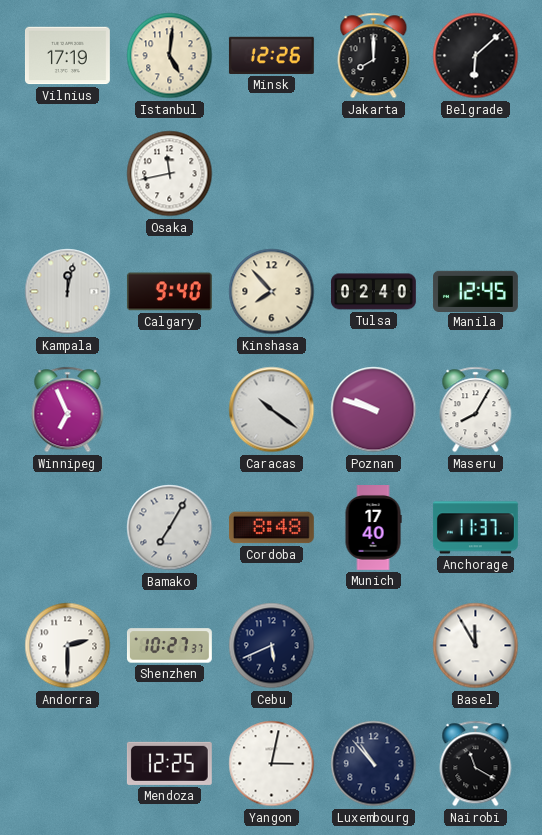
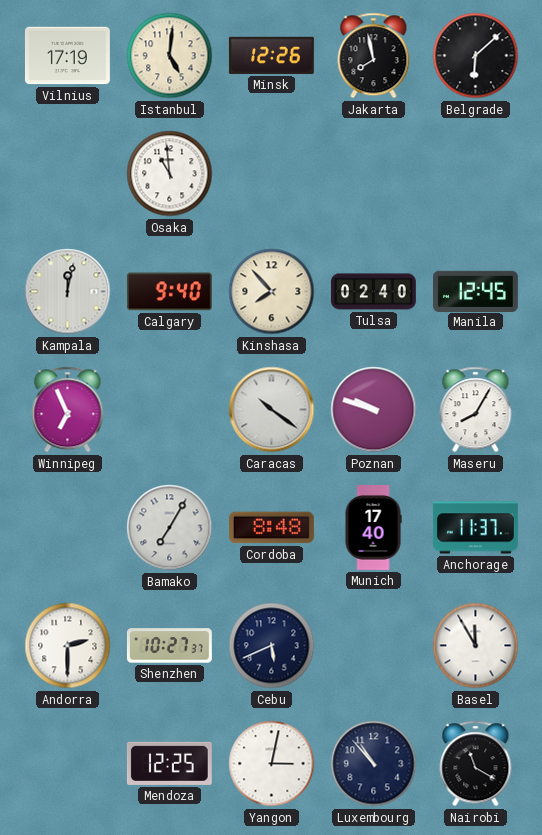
Jakarta: 8:00 -> 7:58
Osaka: 11:43 -> 10:59
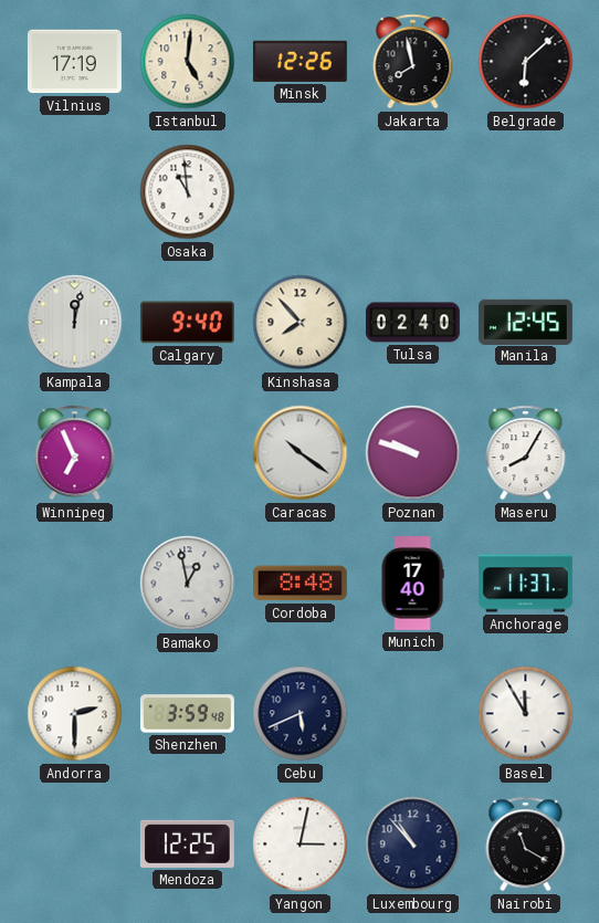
Bamako: 7:05 -> 12:58
Shenzhen: 10:27 -> 3:59
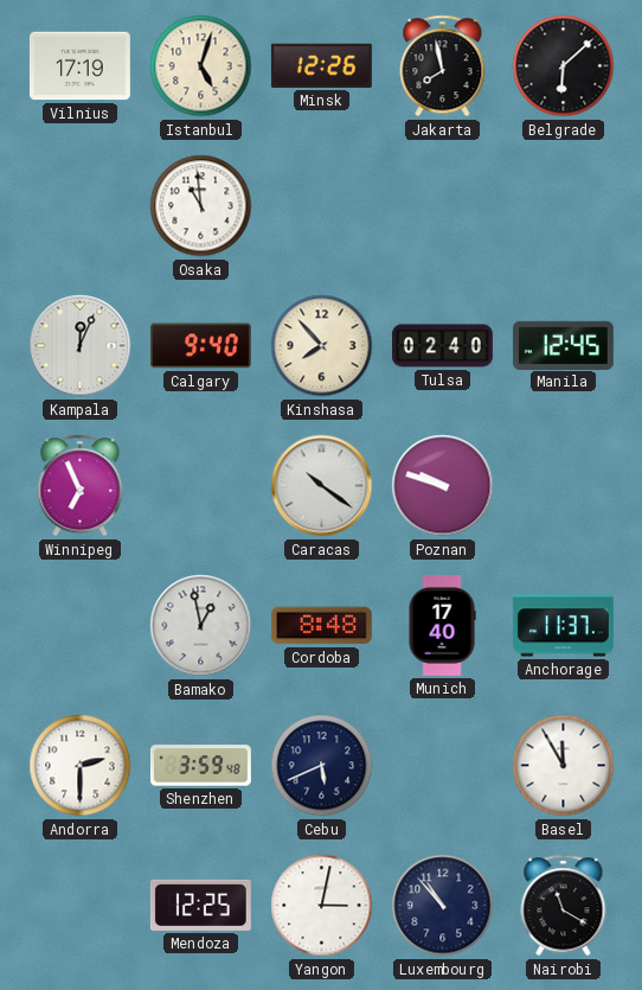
Istanbul: 5:01 -> 5:03
Kampala: 12:02 -> 12:04
Maseru: 8:05 -> none
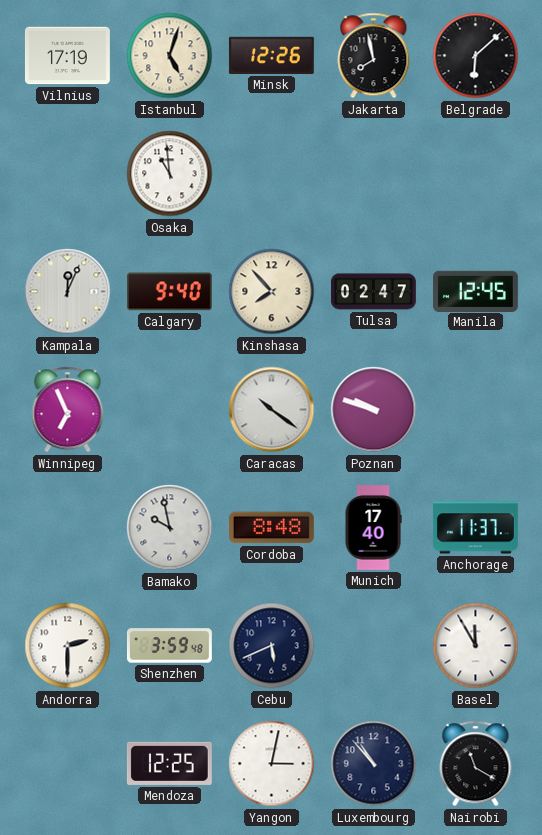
Tulsa: 02:40 -> 02:47
Bamako: 12:58 -> 9:58
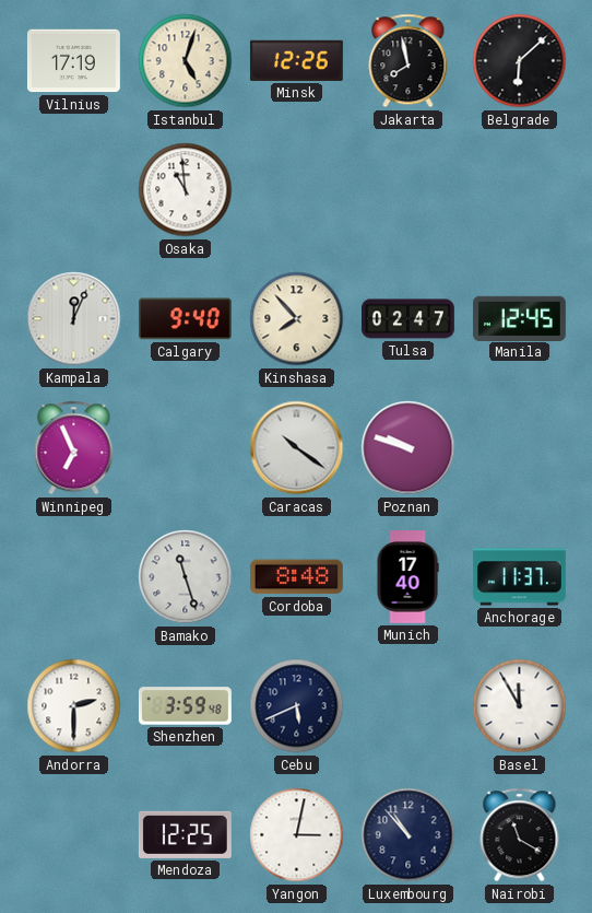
Bamako: 9:58 -> 11:27
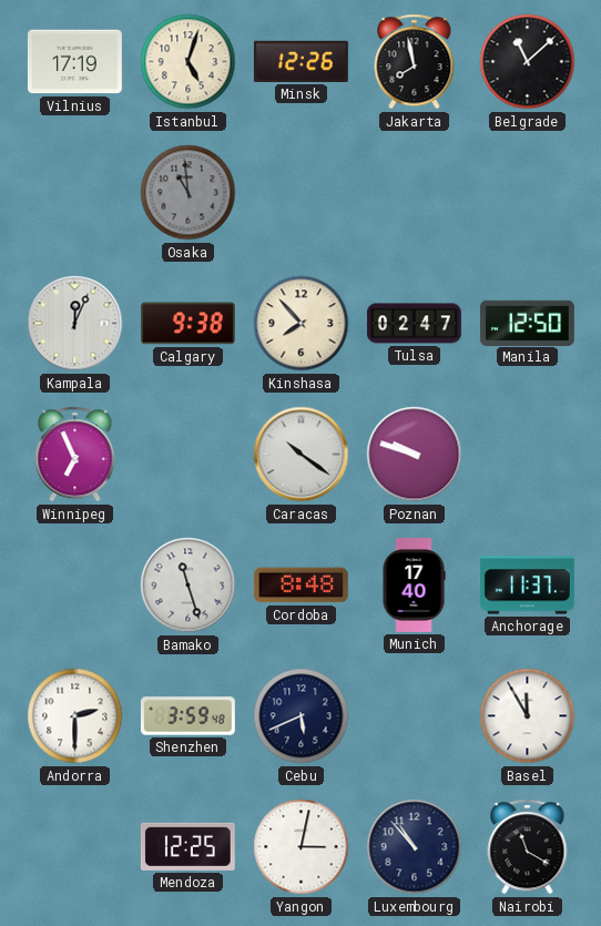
Belgrade: 6:08 -> 11:08
Osaka dial: white -> grey
Calgary: 9:40 -> 9:38
Manila: 12:45 -> 12:50
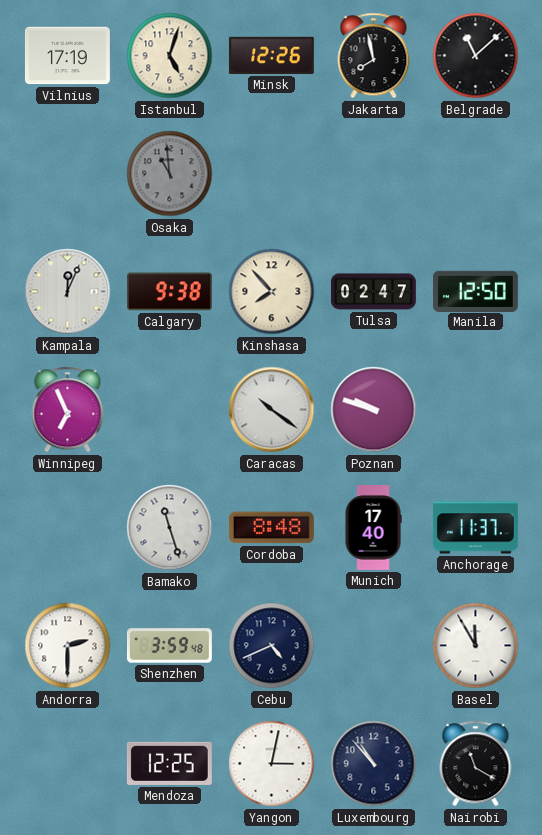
Cebu: 5:41 -> 4:41
